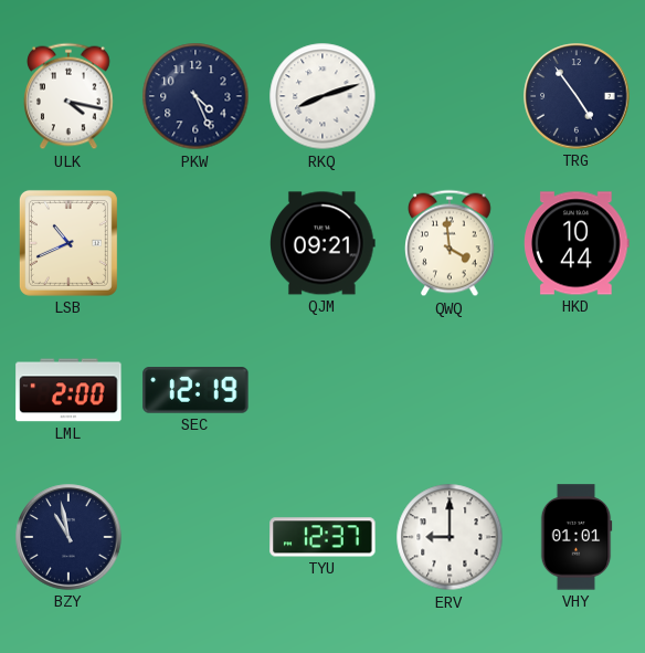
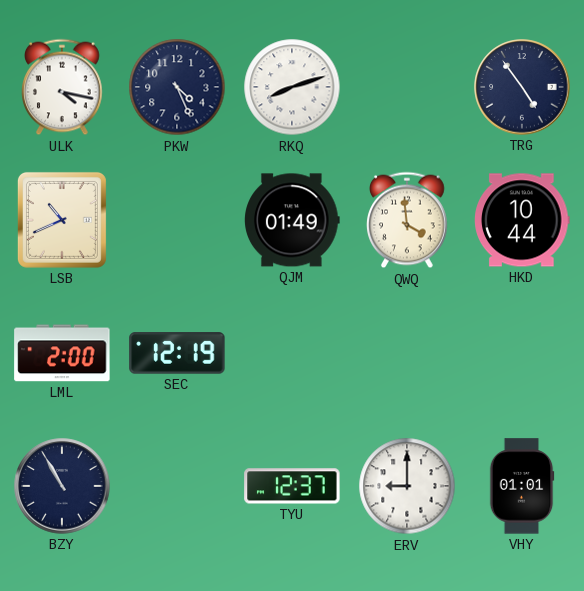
QJM: 09:21 -> 01:49
BZY: 10:58 -> 10:55
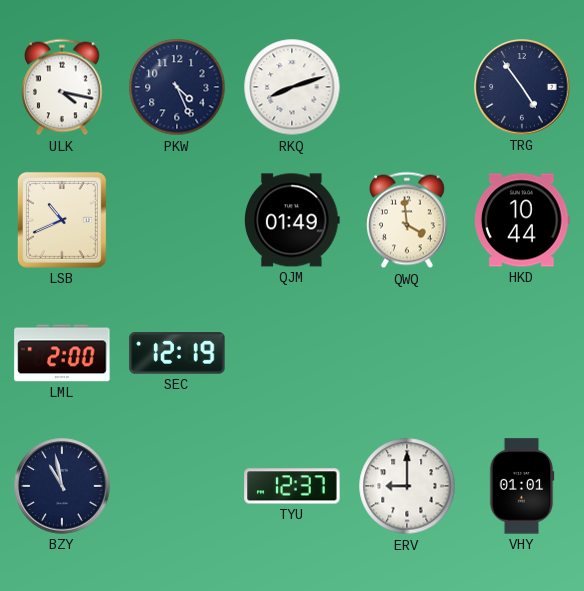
BZY: 10:55 -> 10:58
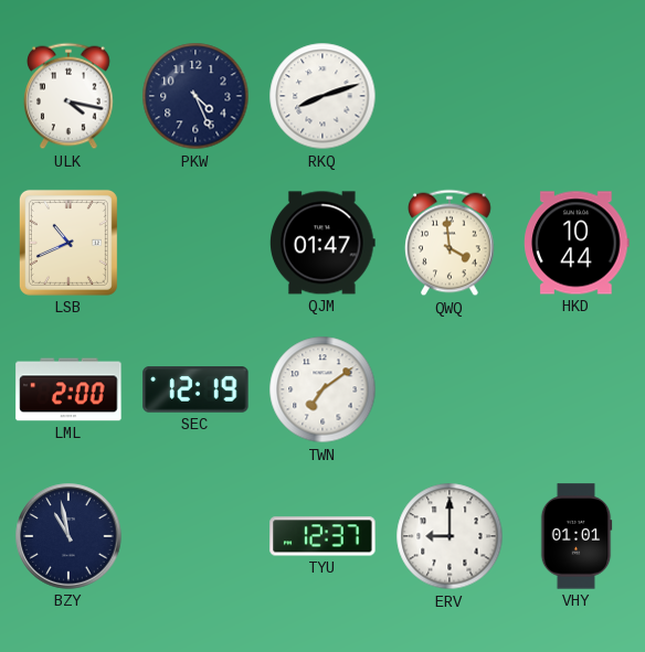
TRG: 4:54 -> none
QJM: 01:49 -> 01:47
TWN: none -> 7:09
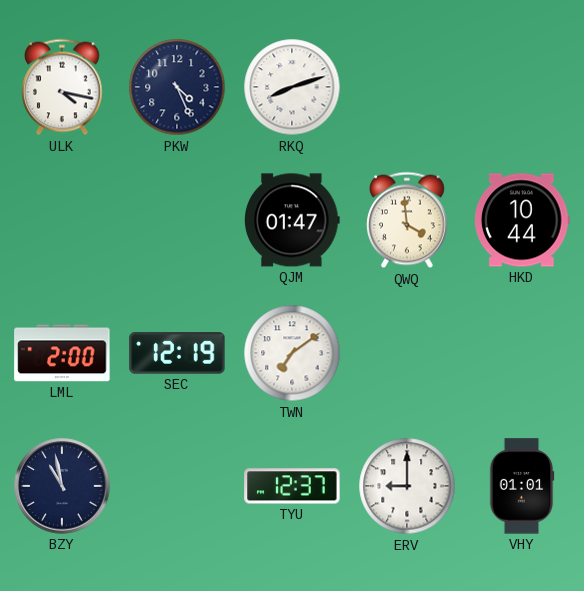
LSB: 10:41 -> none
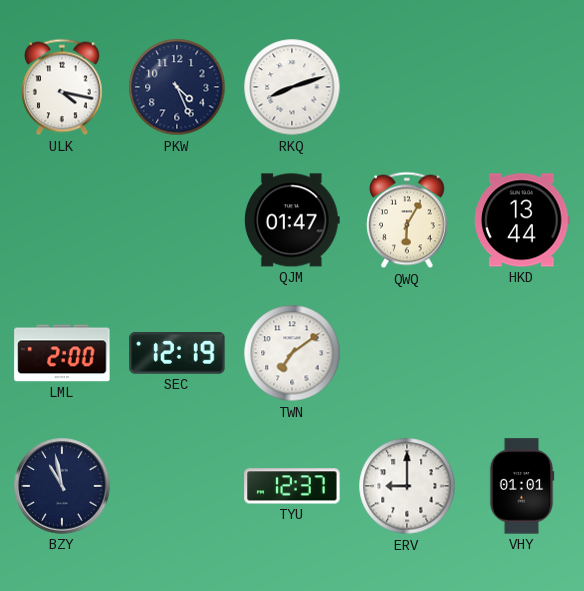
QWQ: 3:59 -> 6:05
HKD: 10:44 -> 13:44
